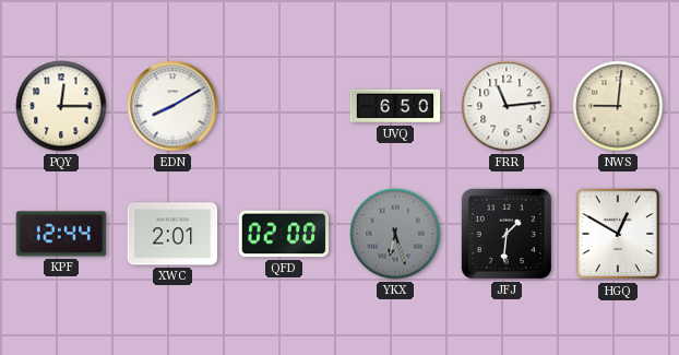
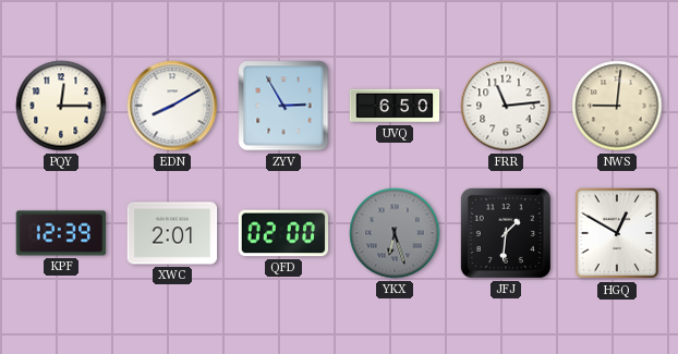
ZYV: none -> 2:55
KPF: 12:44 -> 12:39
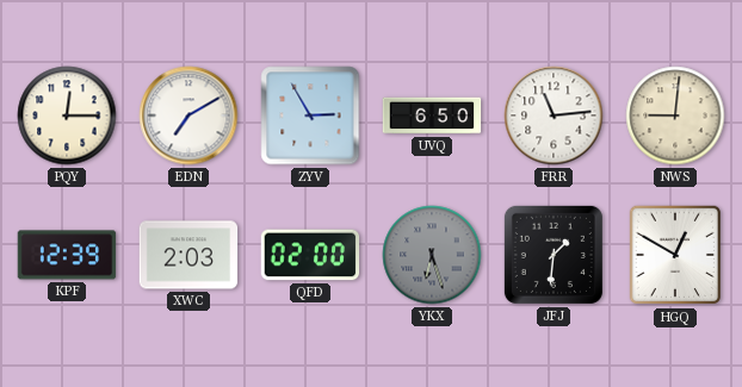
EDN: 8:10 -> 7:10
XWC: 2:01 -> 2:03
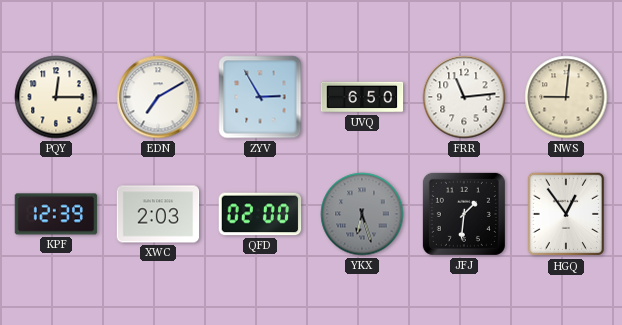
HGQ: 12:50 -> 12:54
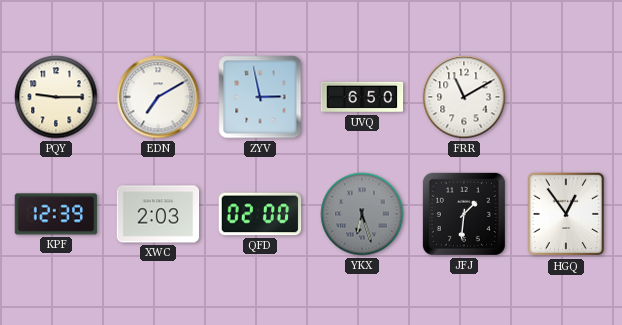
PQY: 12:15 -> 9:15
ZYV: 2:55 -> 2:58
FRR: 11:14 -> 11:10
NWS: 9:01 -> none
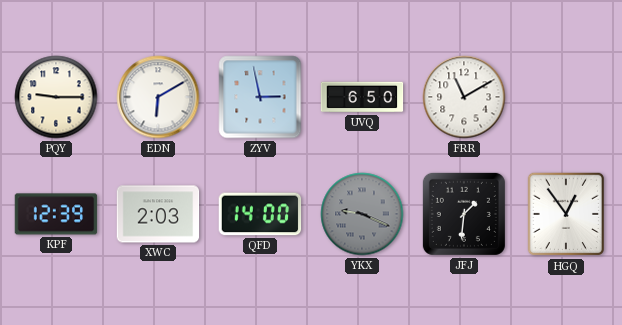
EDN: 7:10 -> 6:10
QFD: 02:00 -> 14:00
YKX: 6:27 -> 9:19
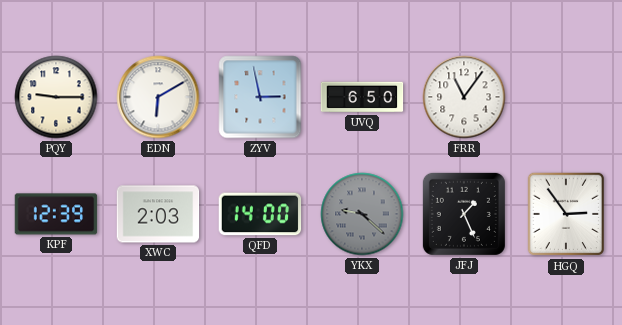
FRR: 11:10 -> 11:06
YKX: 9:19 -> 9:22
JFJ: 1:31 -> 1:26
HGQ: 12:54 -> 2:54
